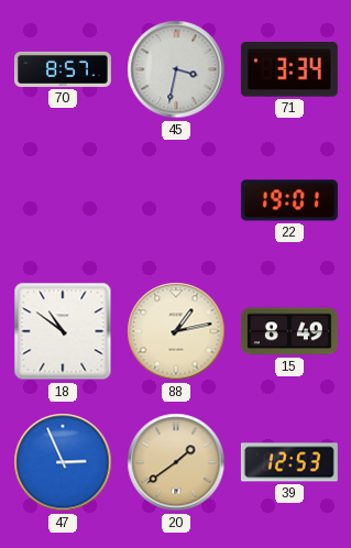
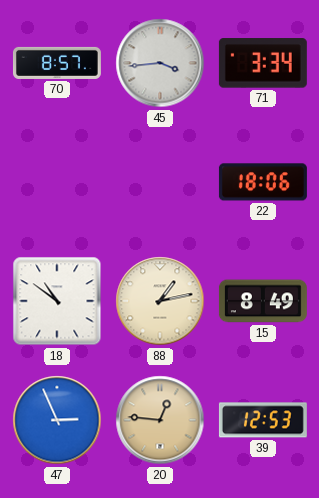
45: 3:32 -> 3:44
22: 19:01 -> 18:06
20: 1:39 -> 12:46
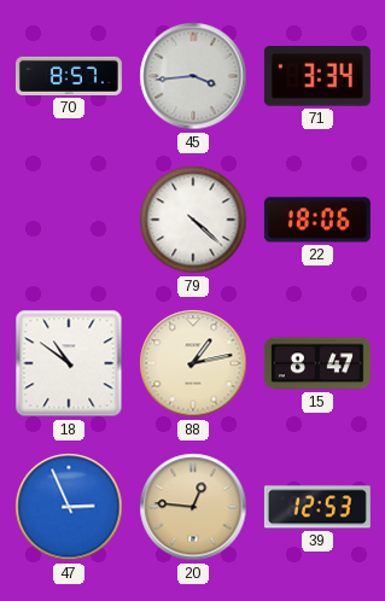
79: none -> 4:22
15: 8:49 -> 8:47
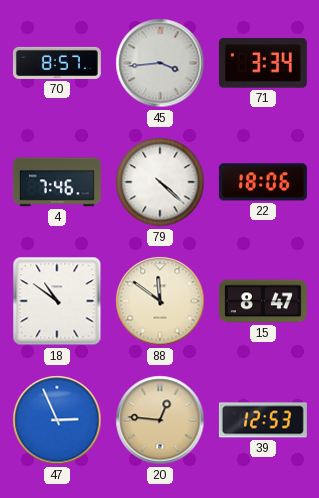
4: none -> 7:46
88: 1:13 -> 11:51
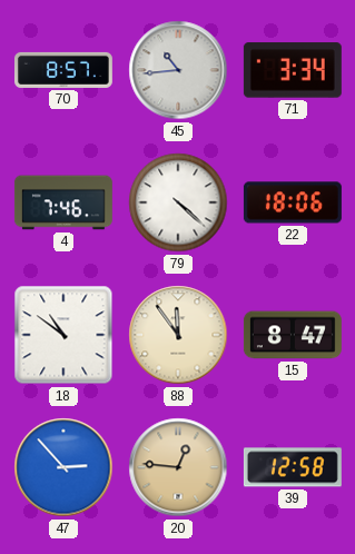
45: 3:44 -> 10:44
88: 11:51 -> 11:54
47: 2:56 -> 2:53
39: 12:53 -> 12:58
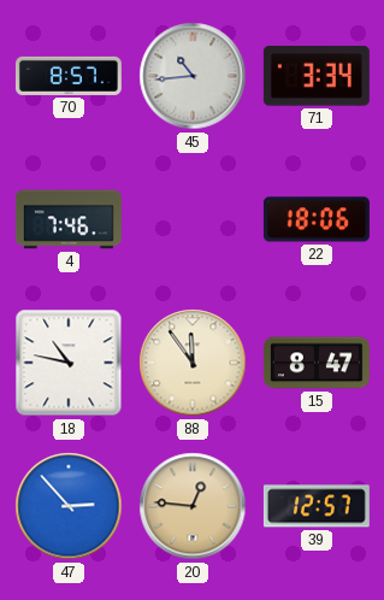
79: 4:22 -> none
18: 10:51 -> 10:47
39: 12:58 -> 12:57
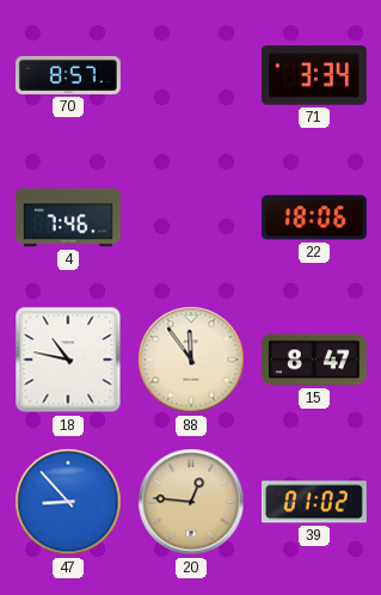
45: 10:44 -> none
47: 2:53 -> 8:53
39: 12:57 -> 01:02
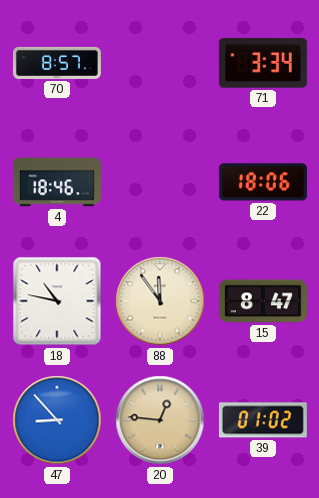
4: 7:46 -> 18:46
